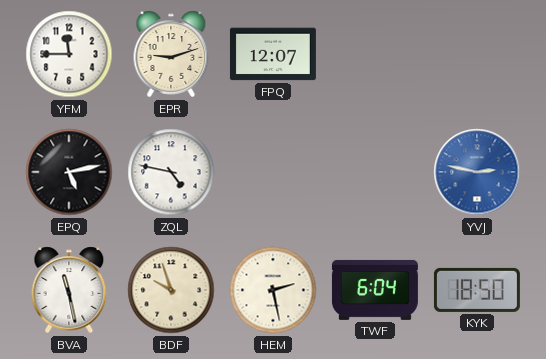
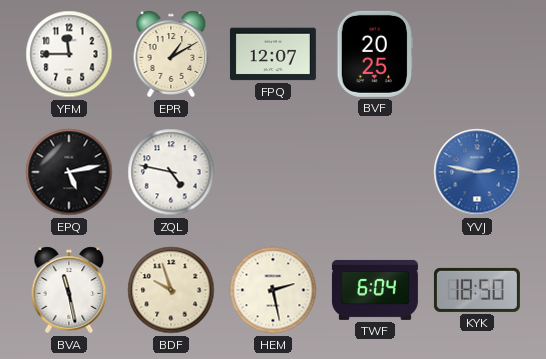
EPR: 9:12 -> 1:10
BVF: none -> 20:25
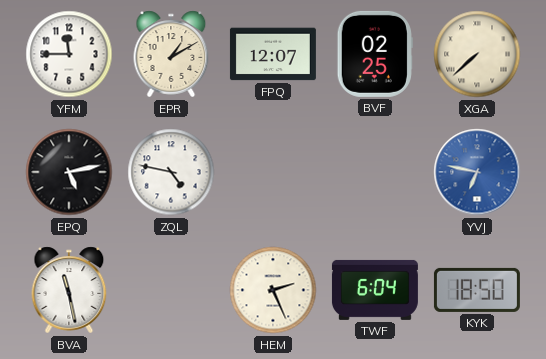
BVF: 20:25 -> 02:25
XGA: none -> 7:38
YVJ: 2:47 -> 6:47
BDF: 9:57 -> none
HEM: 2:28 -> 2:26
